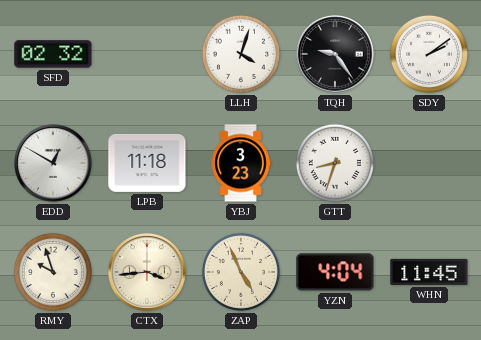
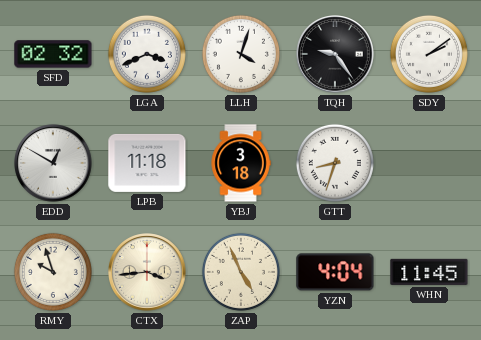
LGA: none -> 3:41
YBJ: 3:23 -> 3:18
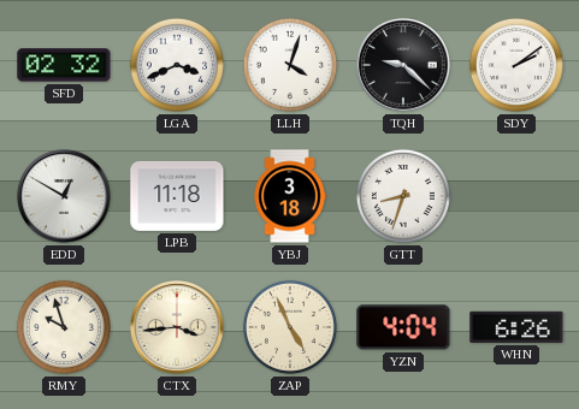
TQH: 9:24 -> 9:22
WHN: 11:45 -> 6:26
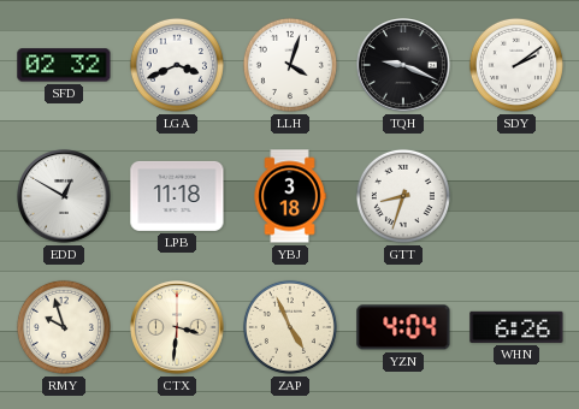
TQH: 9:22 -> 9:19
CTX: 3:44 -> 3:31
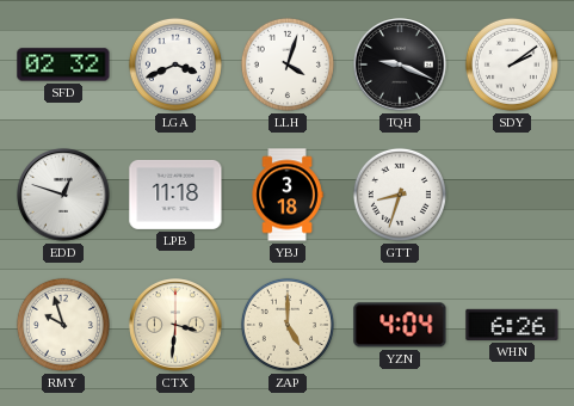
EDD: 12:50 -> 12:48
ZAP: 4:56 -> 5:00
